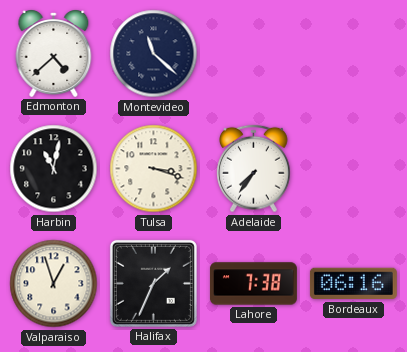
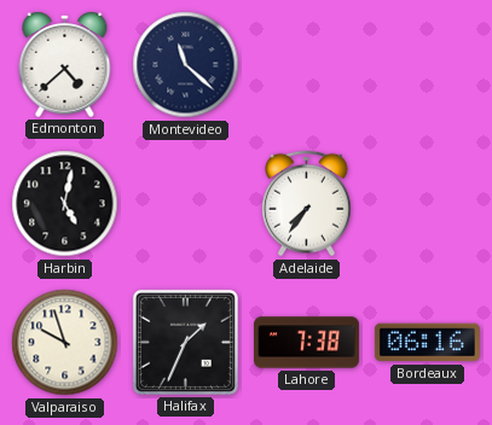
Harbin: 11:02 -> 5:02
Tulsa: 3:18 -> none
Valparaiso: 12:57 -> 9:57
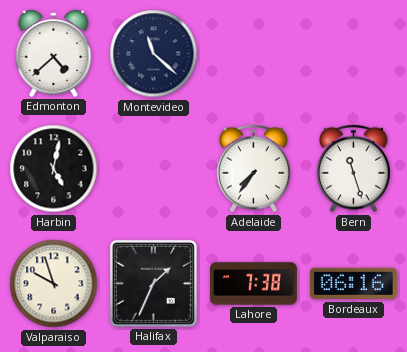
Bern: none -> 11:27
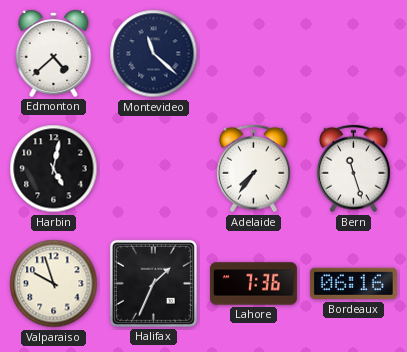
Lahore: 7:38 -> 7:36
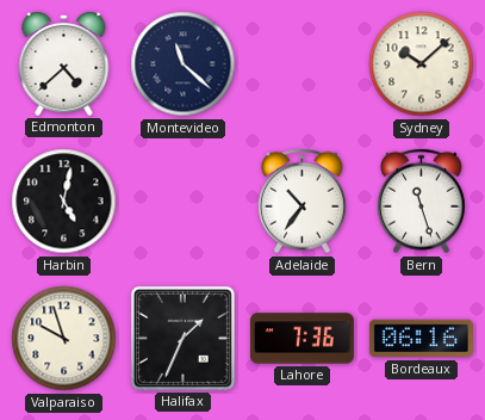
Sydney: none -> 10:08
Adelaide: 7:36 -> 10:36
